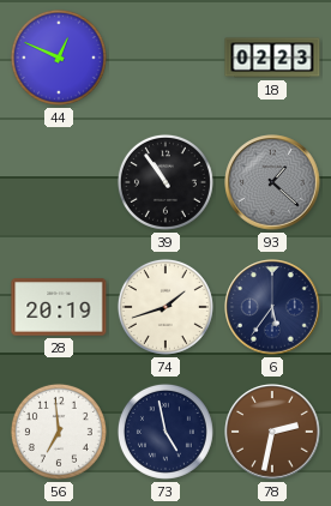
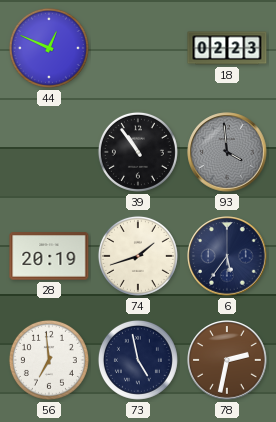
93: 1:22 -> 3:59
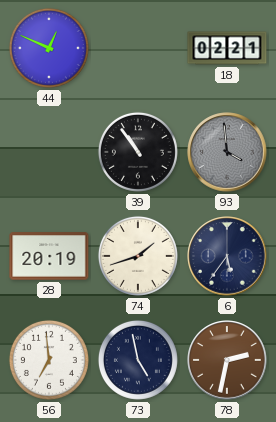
18: 02:23 -> 02:21
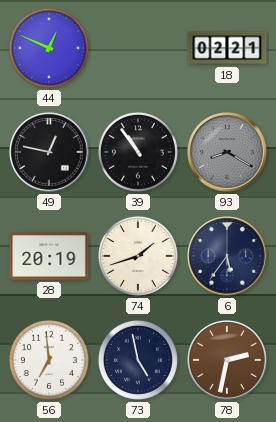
49: none -> 12:47
93: 3:59 -> 8:20
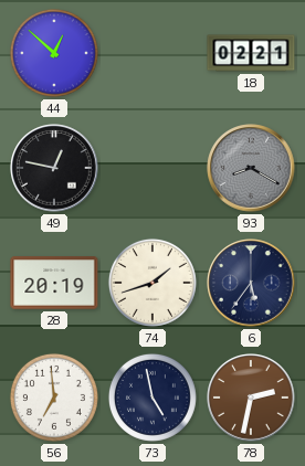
44: 12:49 -> 12:52
39: 10:54 -> none
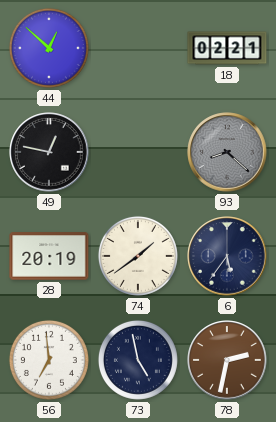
93: 8:20 -> 8:22
74: 1:42 -> 1:39
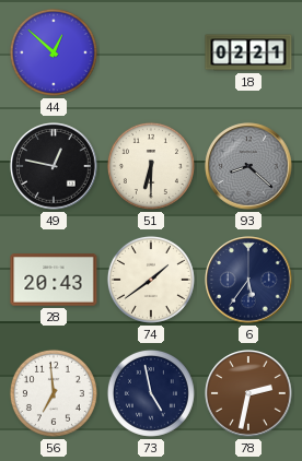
51: none -> 6:30
28: 20:19 -> 20:43
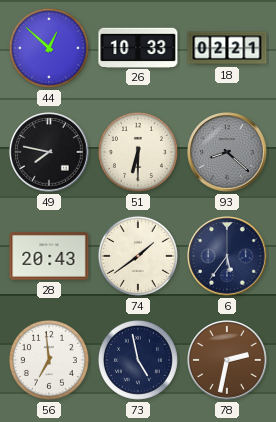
26: none -> 10:33
49: 12:47 -> 7:47
